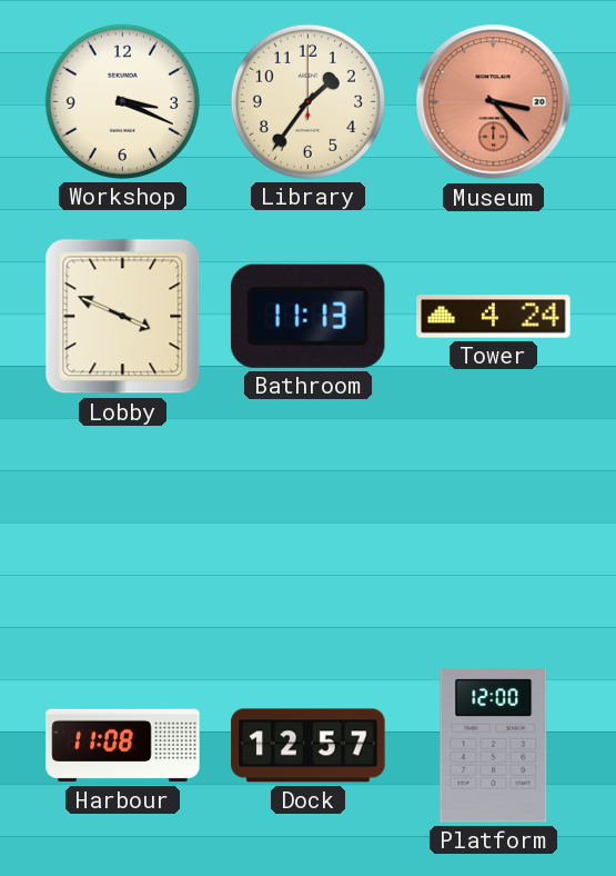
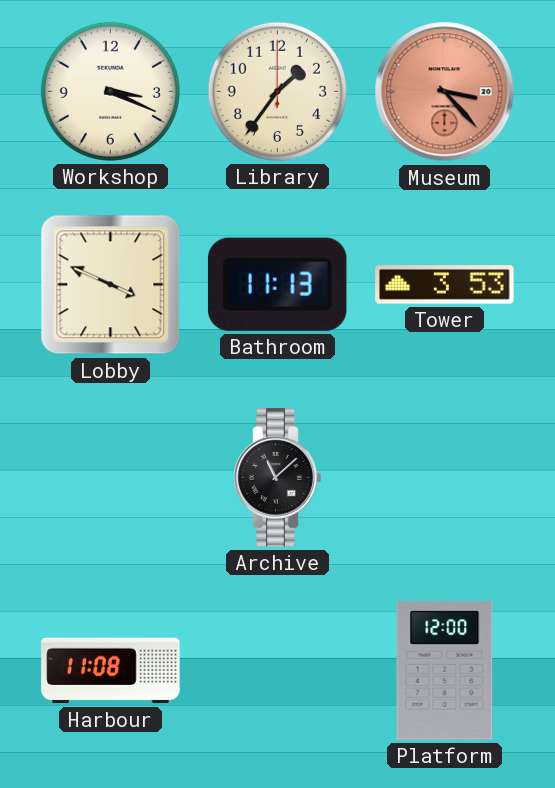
Tower: 4:24 -> 3:53
Archive: none -> 11:08
Dock: 12:57 -> none
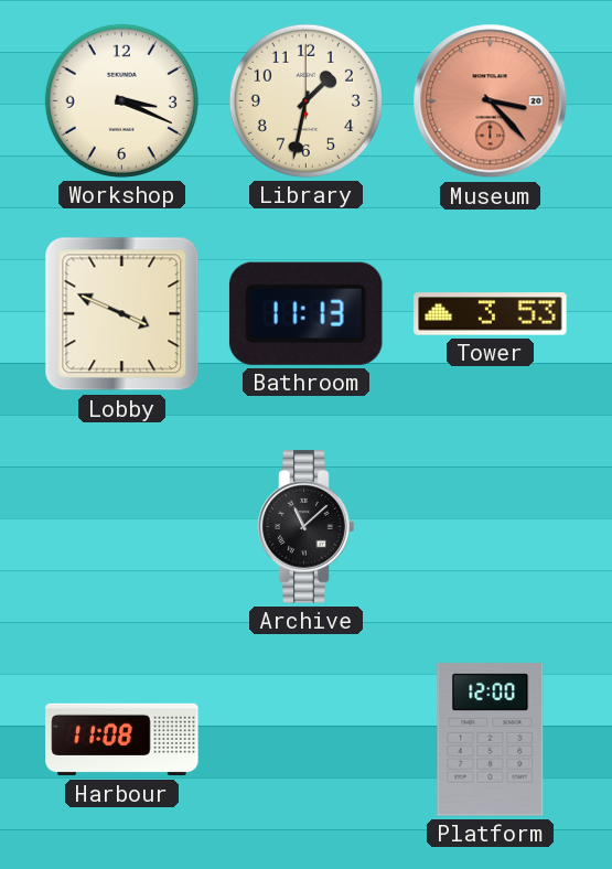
Library: 1:36 -> 1:32
